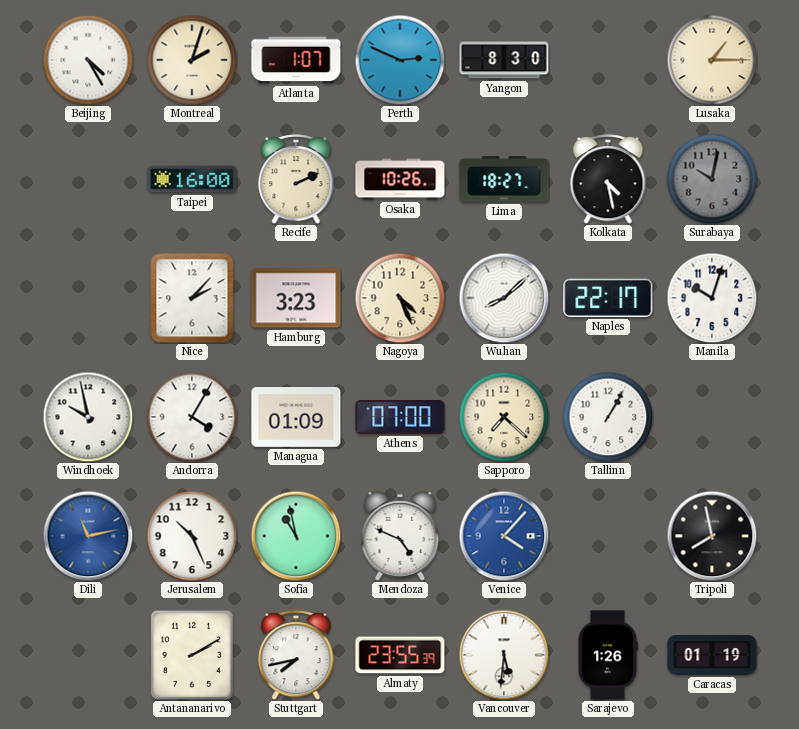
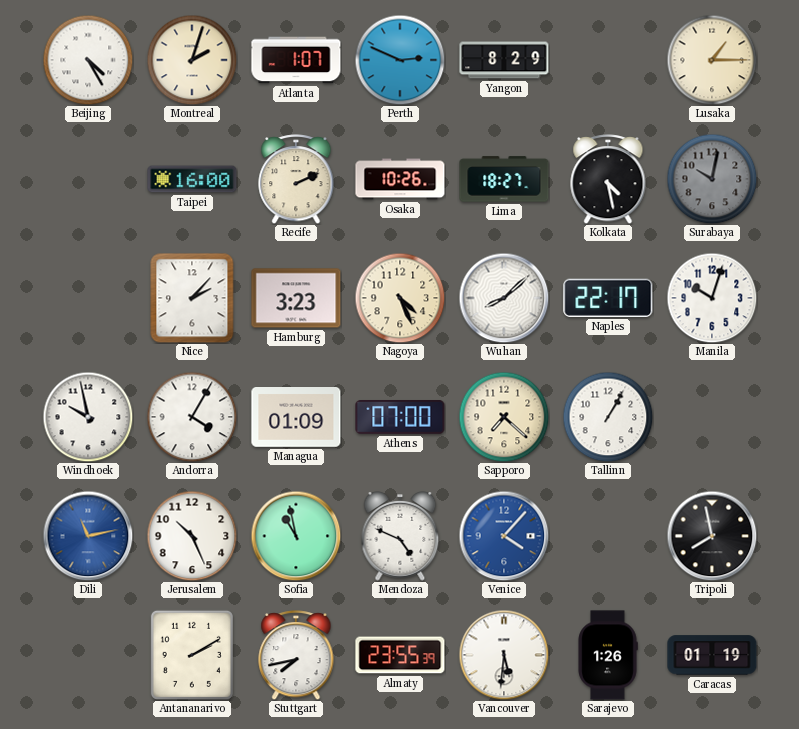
Yangon: 8:30 -> 8:29
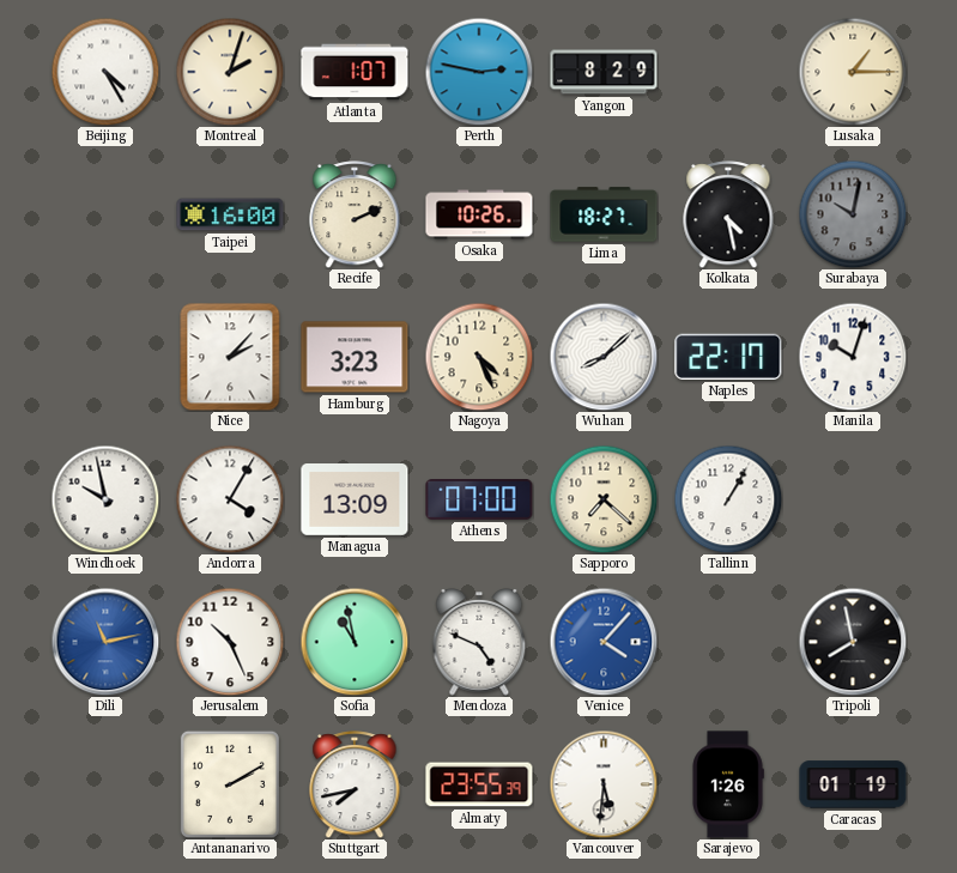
Perth: 2:49 -> 2:47
Managua: 01:09 -> 13:09
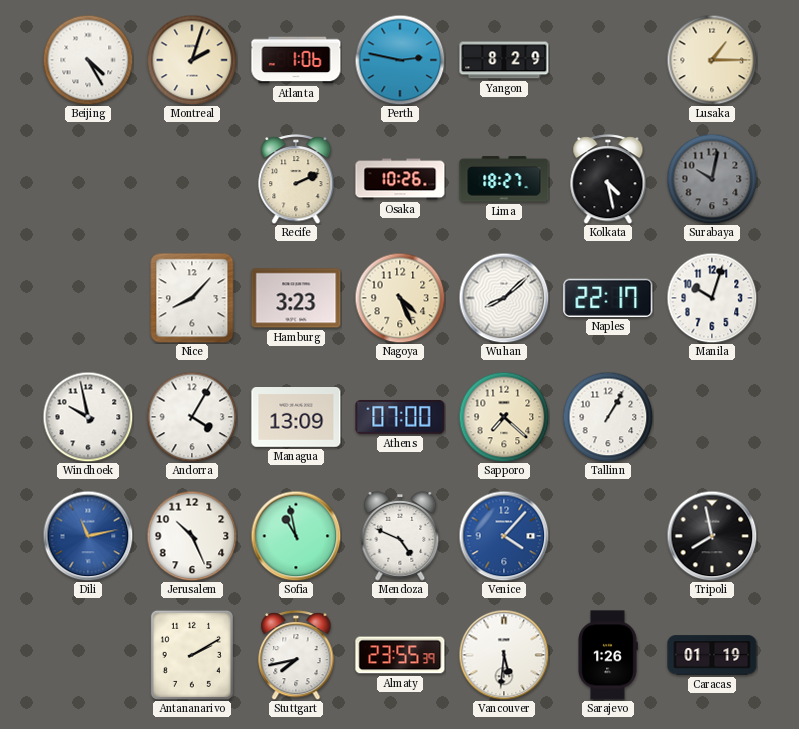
Atlanta: 1:07 -> 1:06
Taipei: 16:00 -> none
Nice: 2:07 -> 8:07
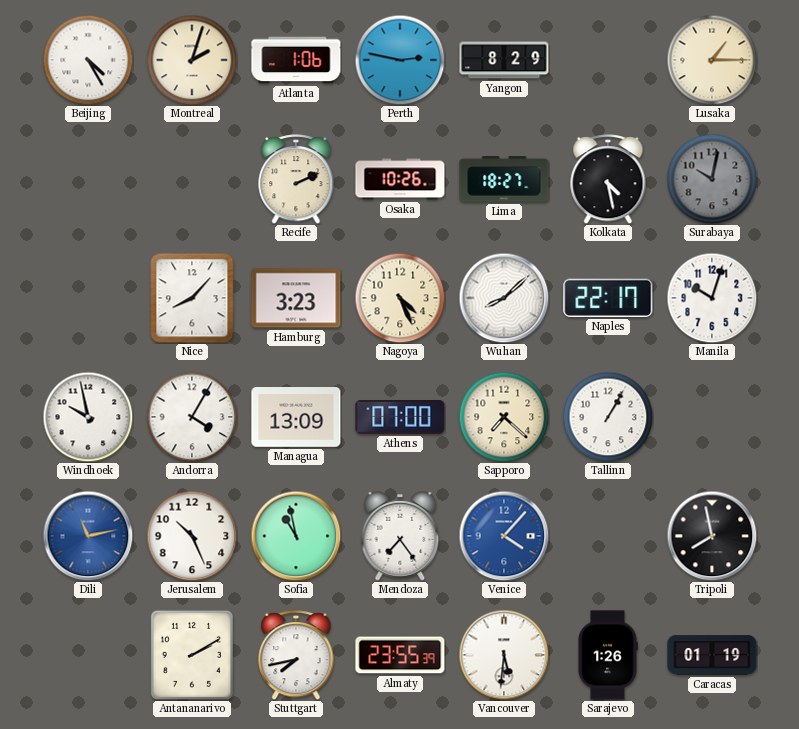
Mendoza: 4:49 -> 7:24
